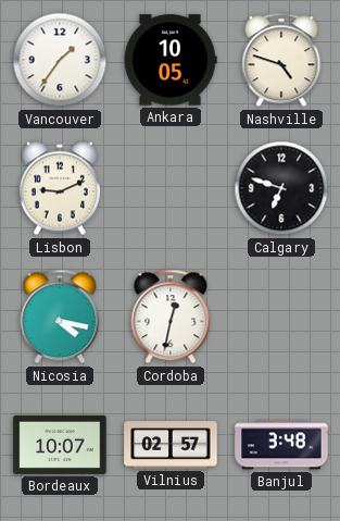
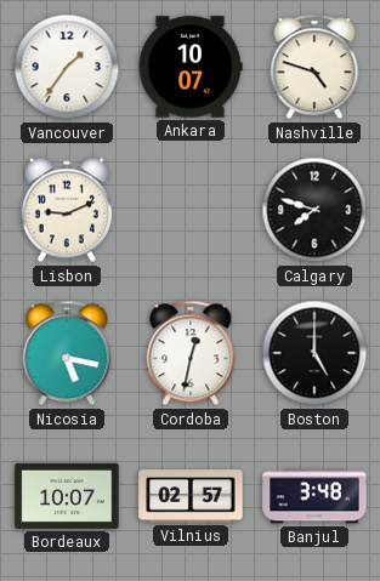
Ankara: 10:05 -> 10:07
Calgary: 6:48 -> 7:48
Nicosia: 4:17 -> 5:17
Boston: none -> 5:00
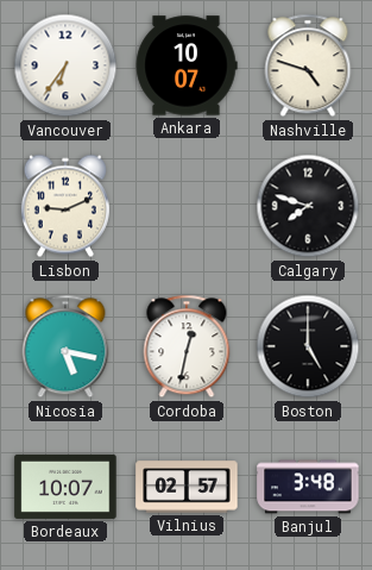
Vancouver: 1:36 -> 6:36
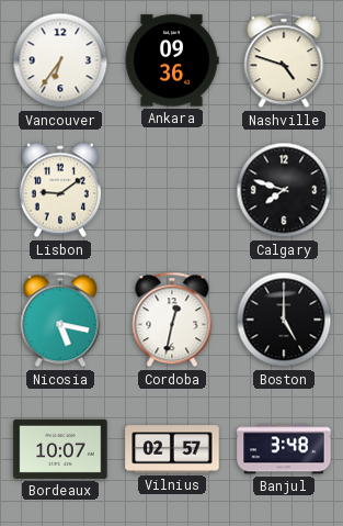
Ankara: 10:07 -> 09:36
Lisbon: 9:11 -> 9:09
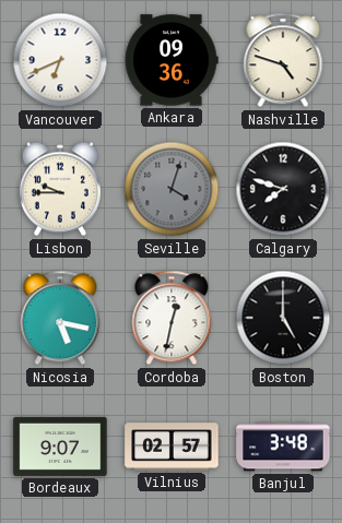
Vancouver: 6:36 -> 6:41
Lisbon: 9:09 -> 9:45
Seville: none -> 4:03
Bordeaux: 10:07 -> 9:07
